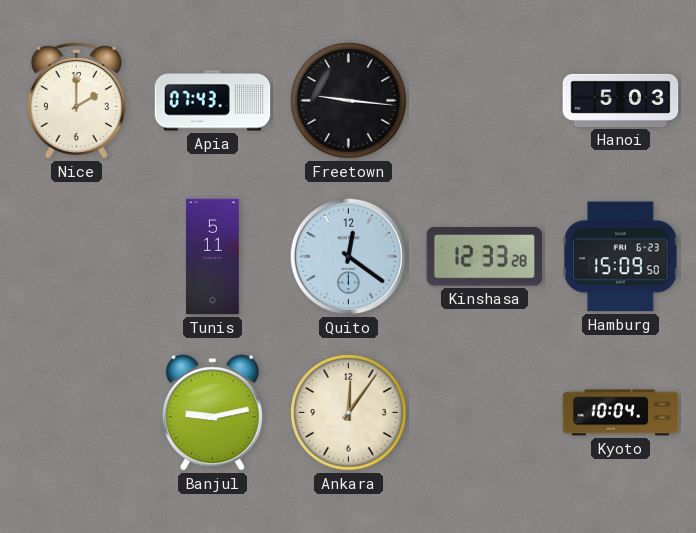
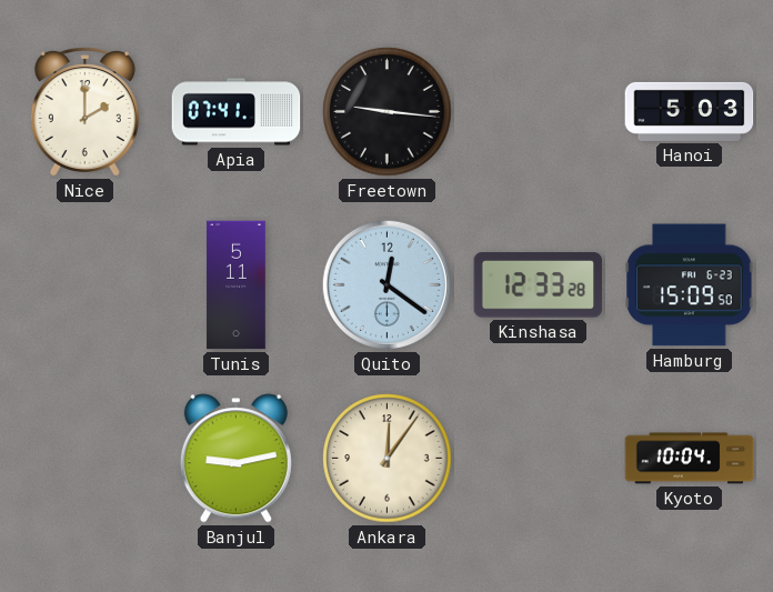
Apia: 07:43 -> 07:41
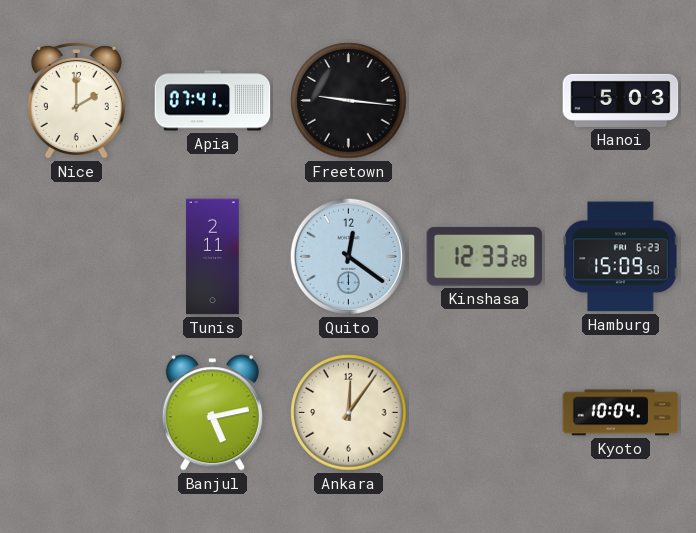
Tunis: 5:11 -> 2:11
Banjul: 9:13 -> 5:13
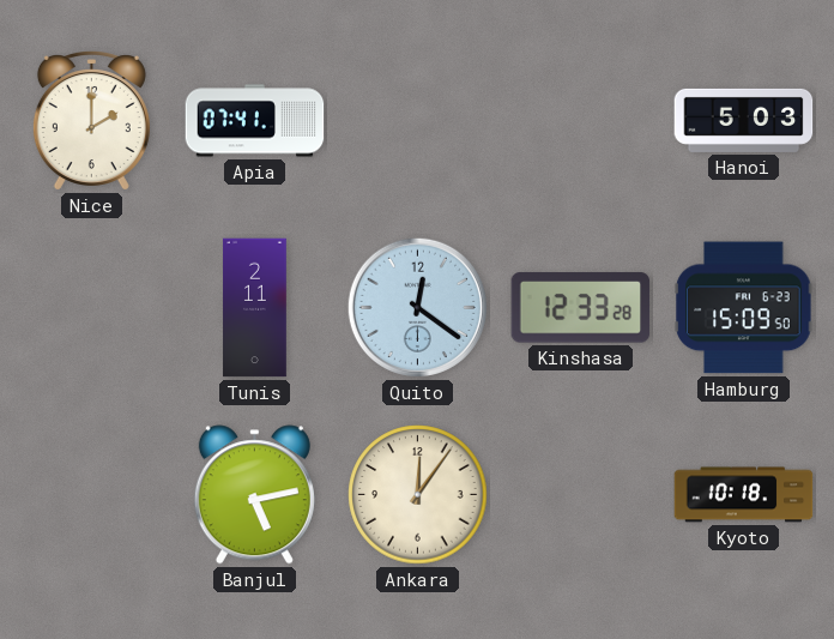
Freetown: 9:16 -> none
Kyoto: 10:04 -> 10:18
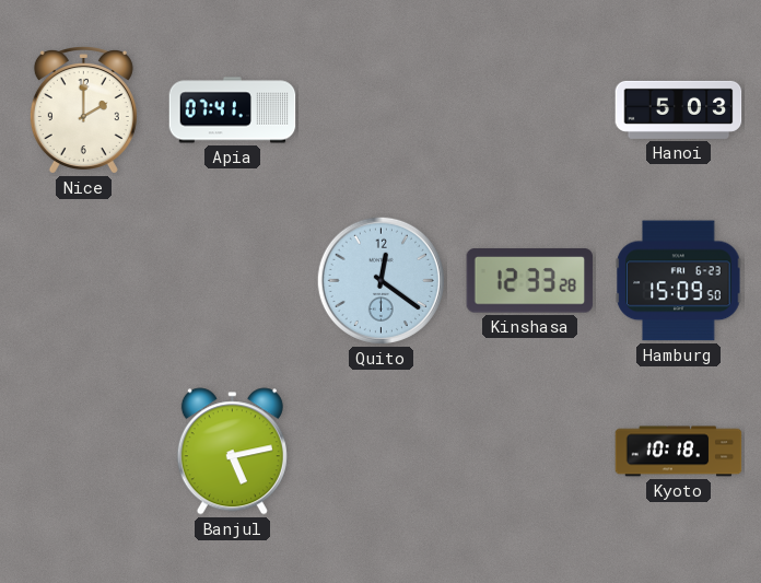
Tunis: 2:11 -> none
Ankara: 12:06 -> none
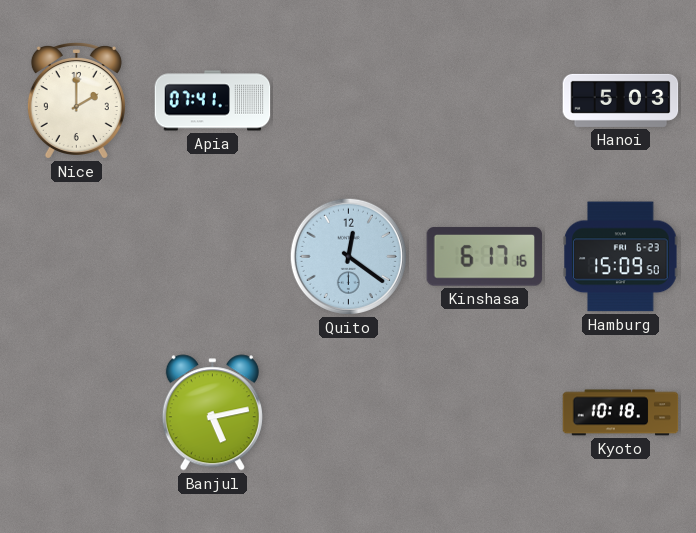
Kinshasa: 12:33 -> 6:17
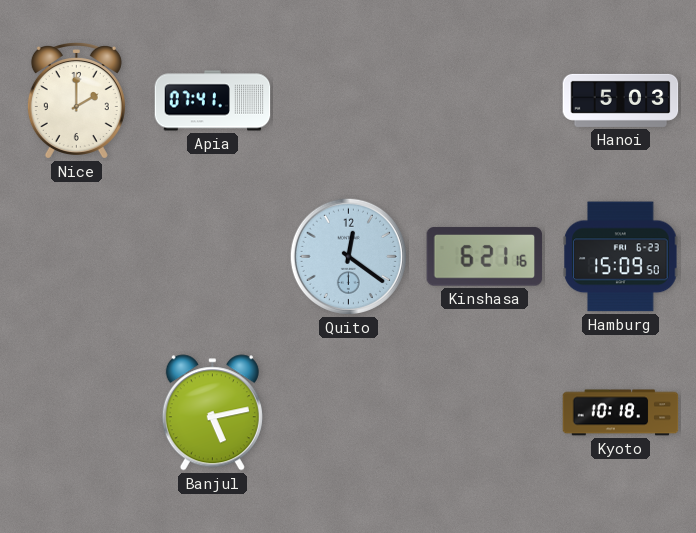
Kinshasa: 6:17 -> 6:21
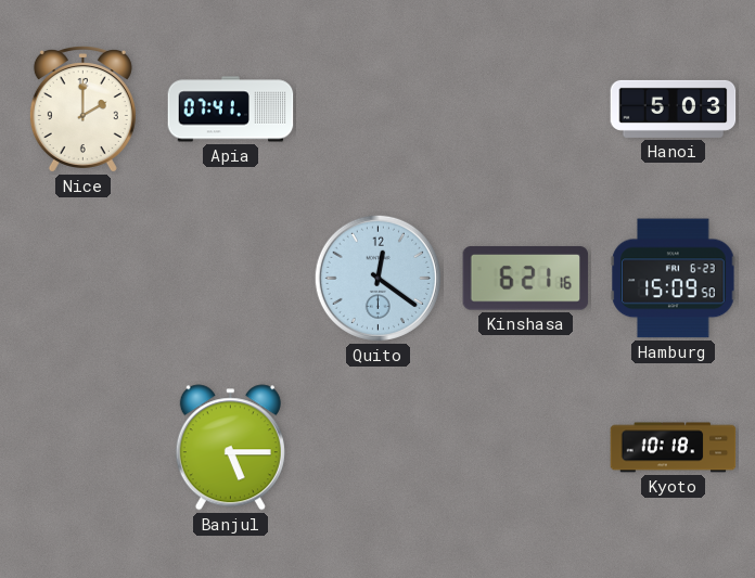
Banjul: 5:13 -> 5:15
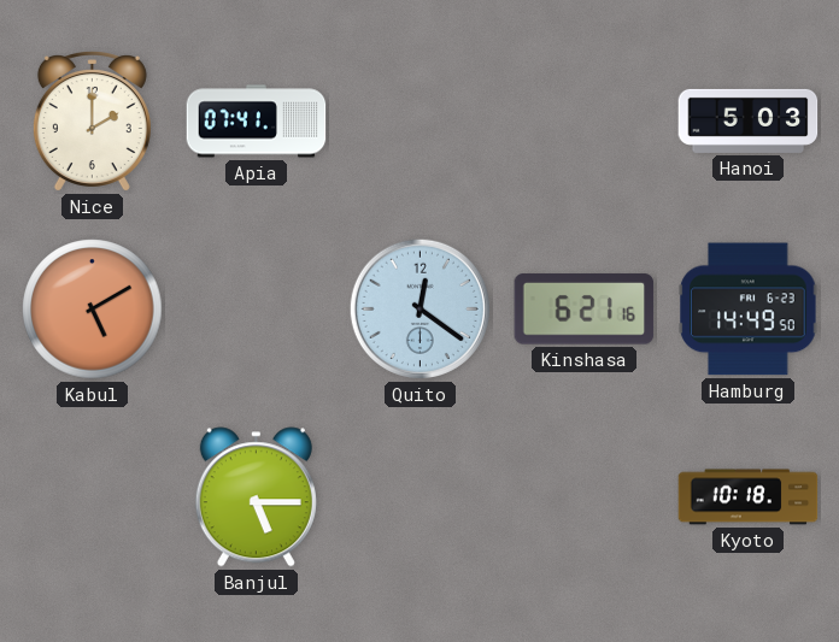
Kabul: none -> 5:10
Hamburg: 15:09 -> 14:49
